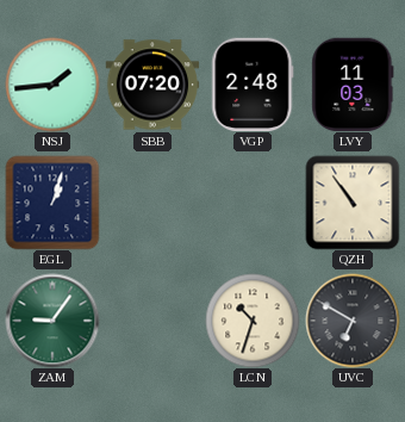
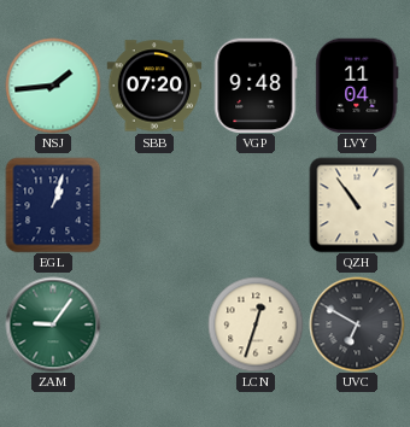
VGP: 2:48 -> 9:48
LVY: 11:03 -> 11:04
LCN: 10:33 -> 12:33
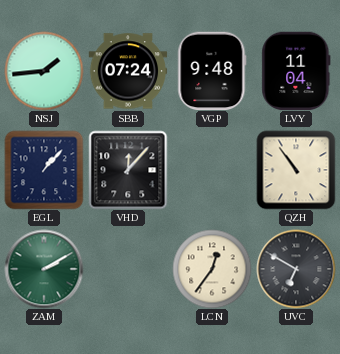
SBB: 07:20 -> 07:24
EGL: 1:03 -> 1:07
VHD: none -> 12:07
ZAM: 9:06 -> 2:10
LCN: 12:33 -> 12:36
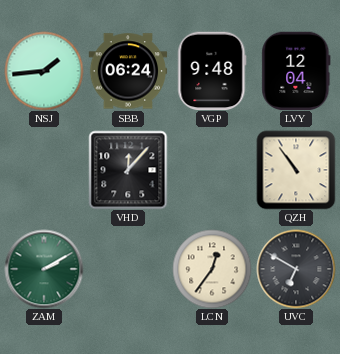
SBB: 07:24 -> 06:24
LVY: 11:04 -> 12:04
EGL: 1:07 -> none
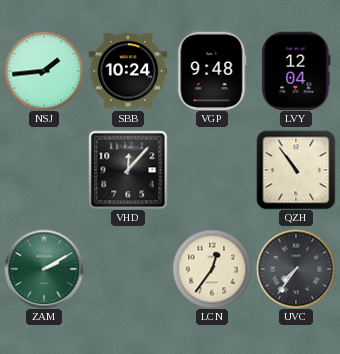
SBB: 06:24 -> 10:24
UVC: 6:50 -> 7:36
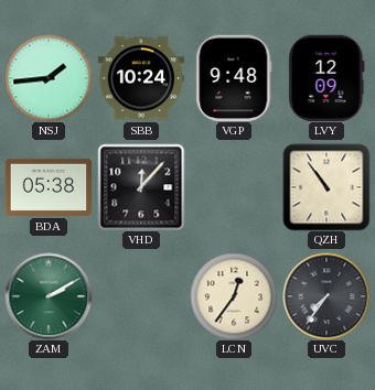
LVY: 12:04 -> 12:09
BDA: none -> 05:38
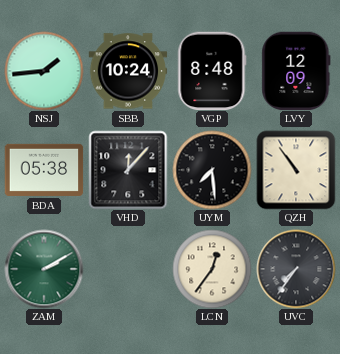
VGP: 9:48 -> 8:48
UYM: none -> 7:29
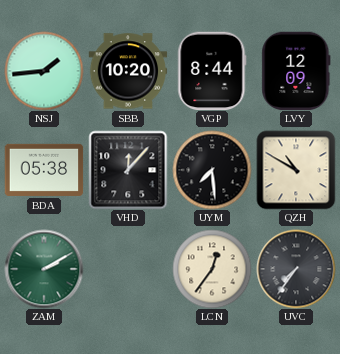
SBB: 10:24 -> 10:20
VGP: 8:48 -> 8:44
QZH: 10:54 -> 10:50
